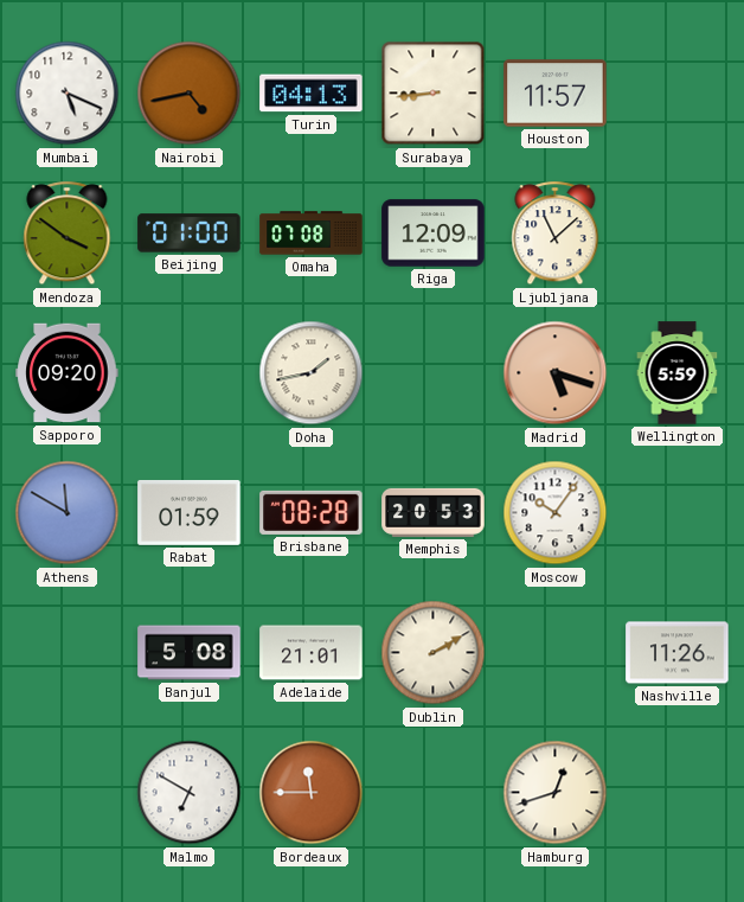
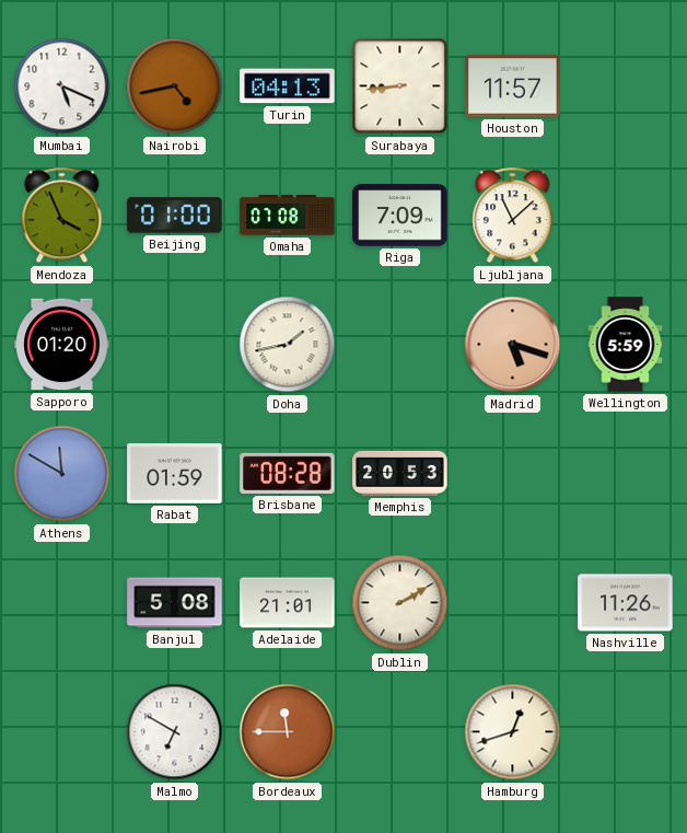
Mendoza: 3:51 -> 3:56
Riga: 12:09 -> 7:09
Sapporo: 09:20 -> 01:20
Moscow: 10:06 -> none
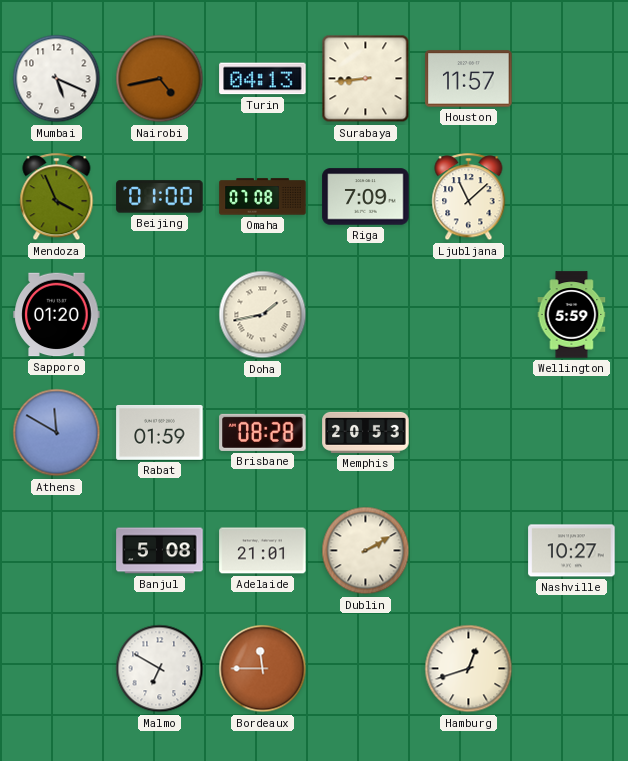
Madrid: 5:18 -> none
Nashville: 11:26 -> 10:27
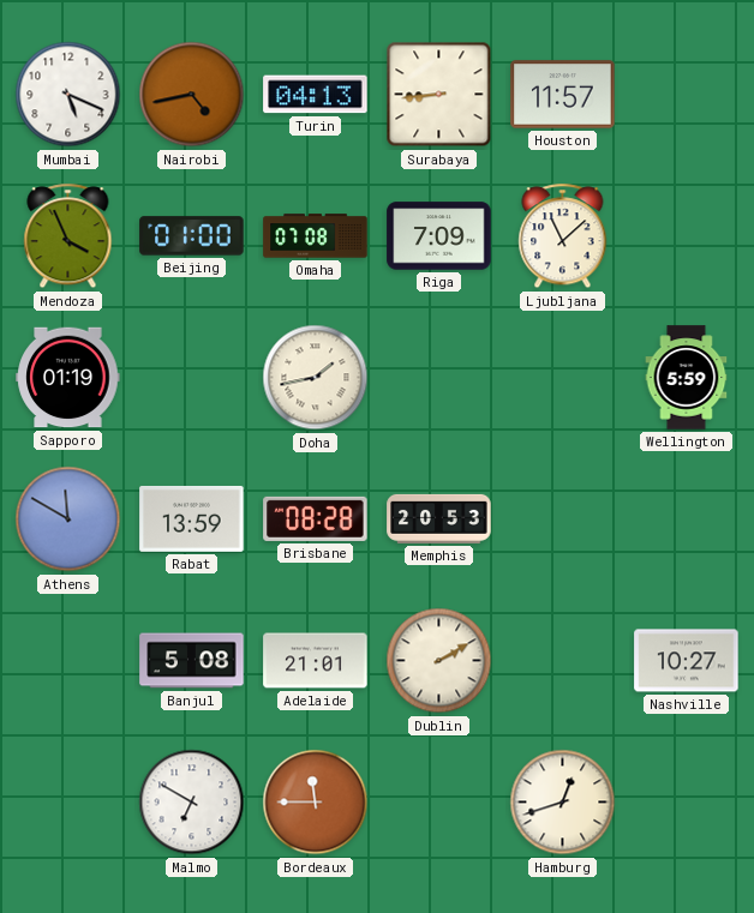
Sapporo: 01:20 -> 01:19
Rabat: 01:59 -> 13:59
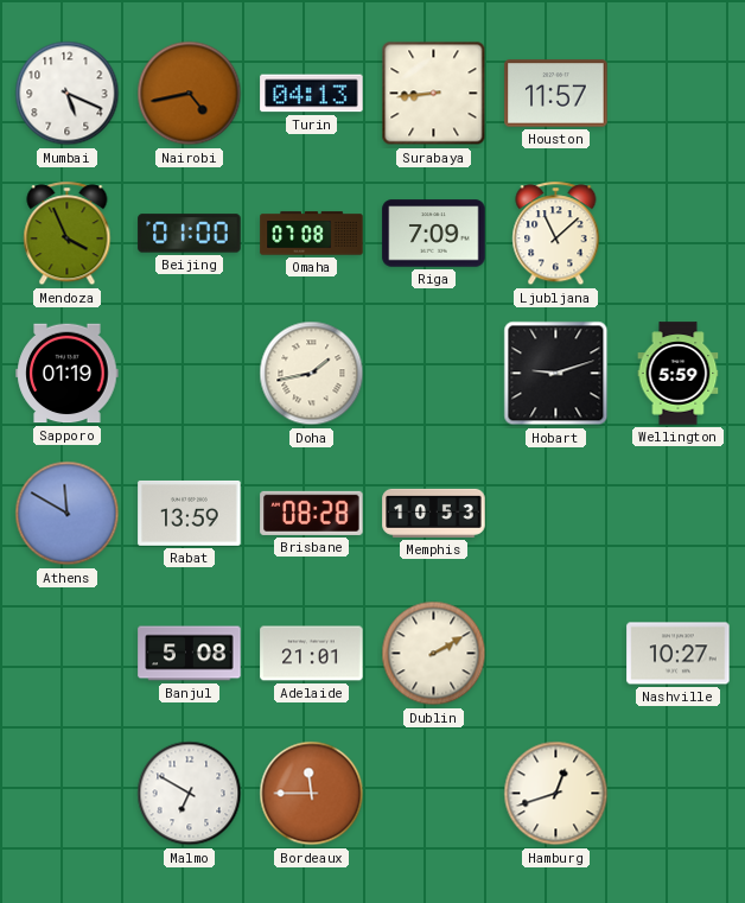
Hobart: none -> 9:12
Memphis: 20:53 -> 10:53
